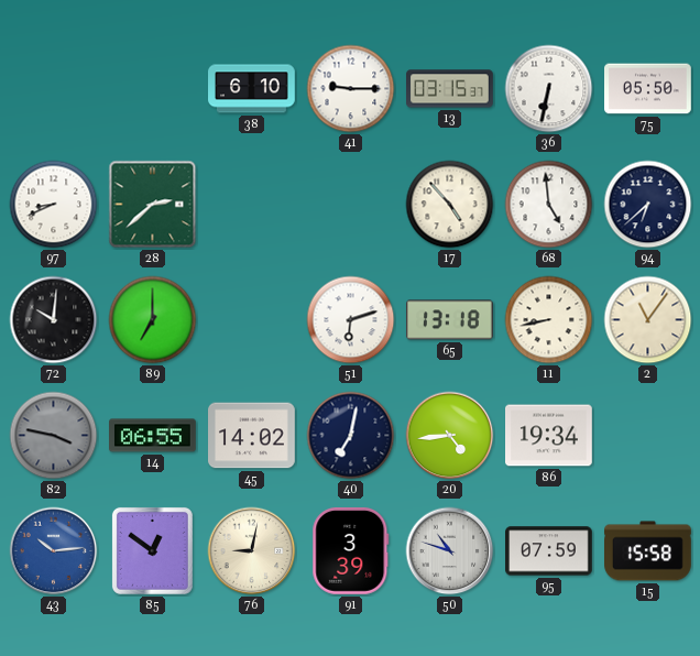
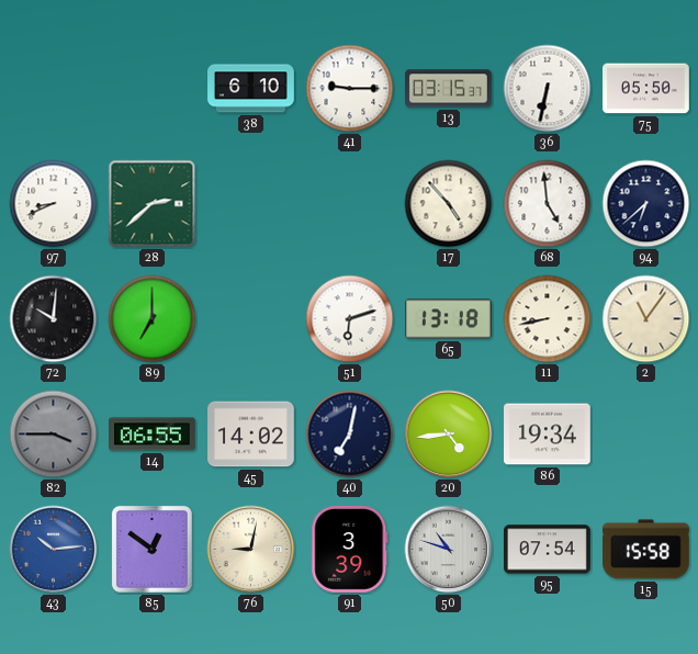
82: 3:47 -> 3:45
95: 07:59 -> 07:54
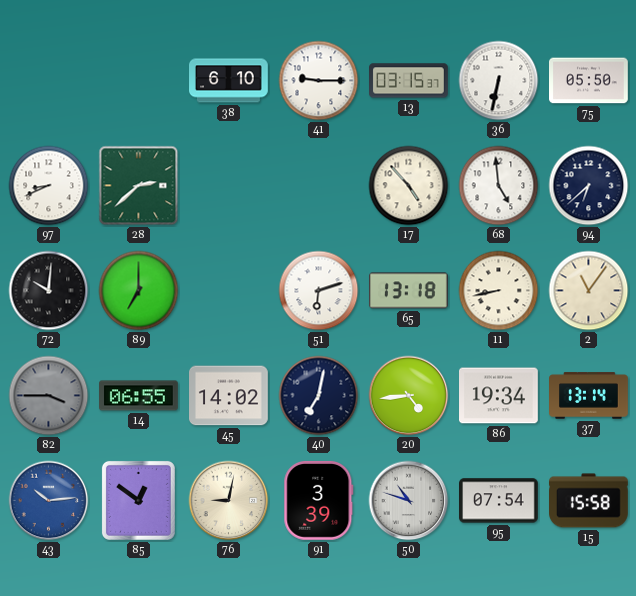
37: none -> 13:14
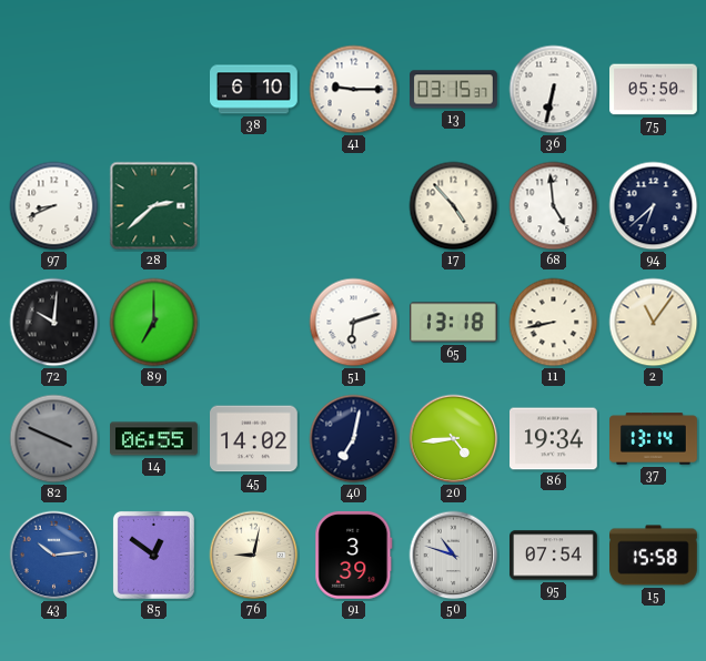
82: 3:45 -> 3:49
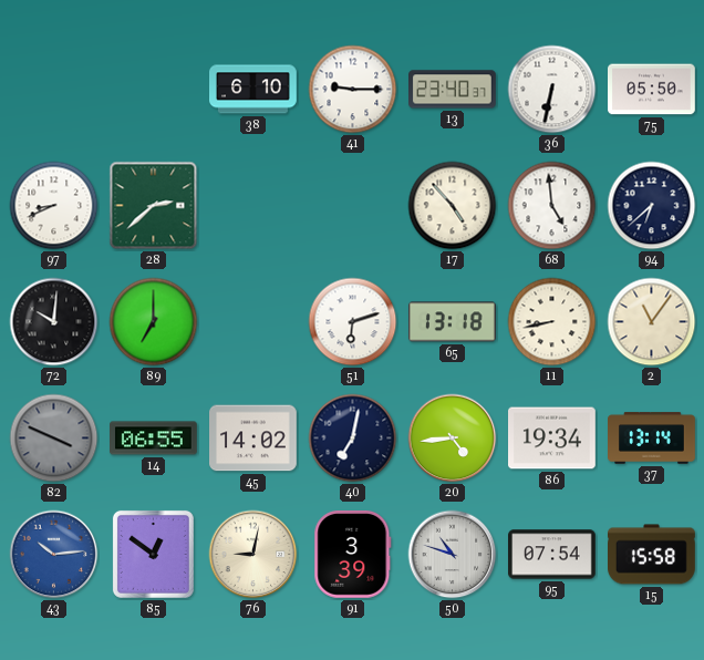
13: 03:15 -> 23:40
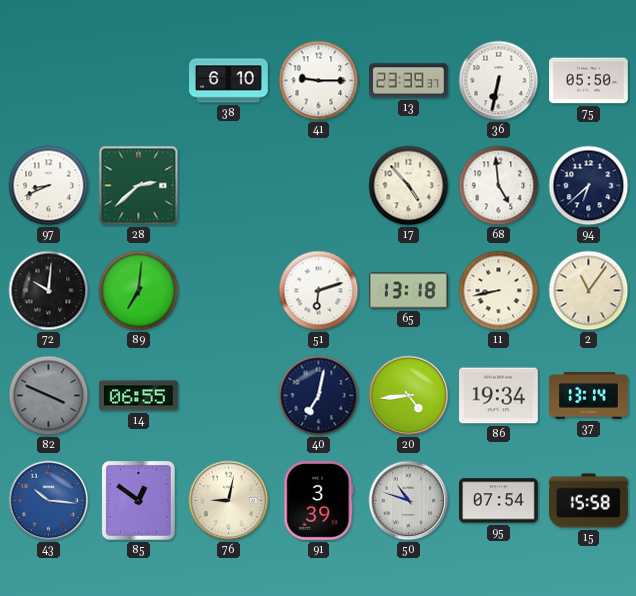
13: 23:40 -> 23:39
89: 7:00 -> 7:01
45: 14:02 -> none
43: 10:14 -> 10:16
